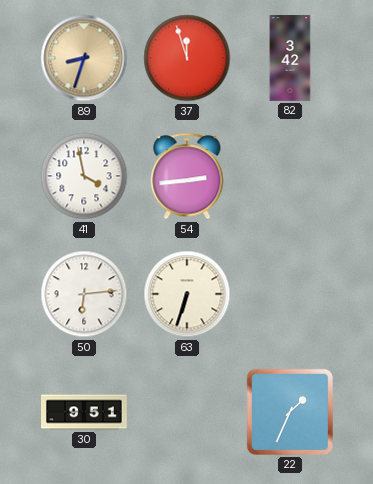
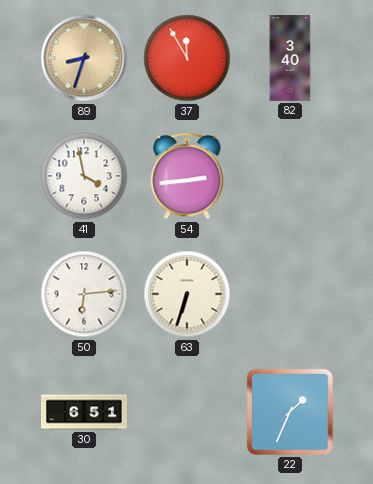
37: 11:57 -> 11:55
82: 3:42 -> 3:40
30: 9:51 -> 6:51
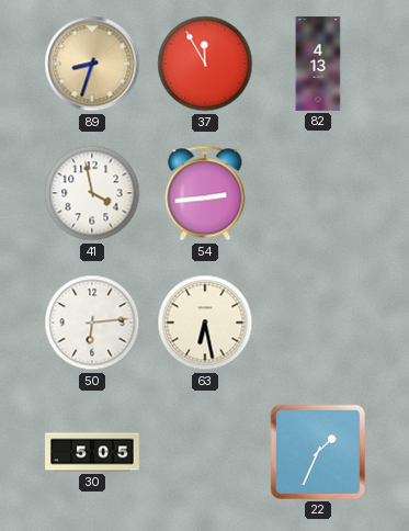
82: 3:40 -> 4:13
63: 6:33 -> 6:28
30: 6:51 -> 5:05
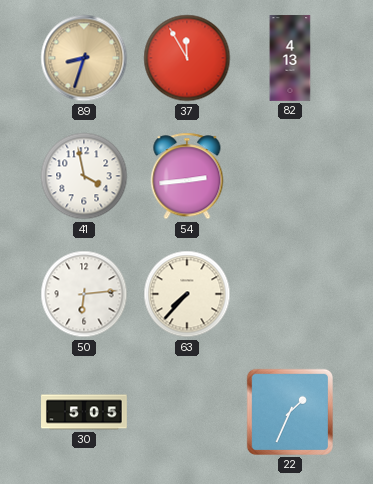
63: 6:28 -> 7:37
